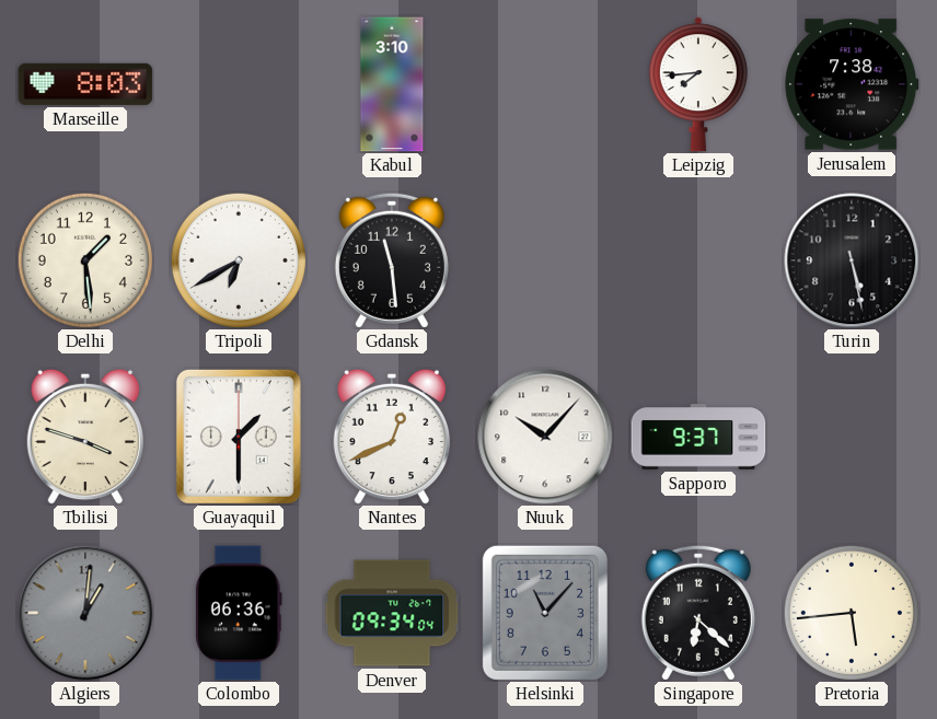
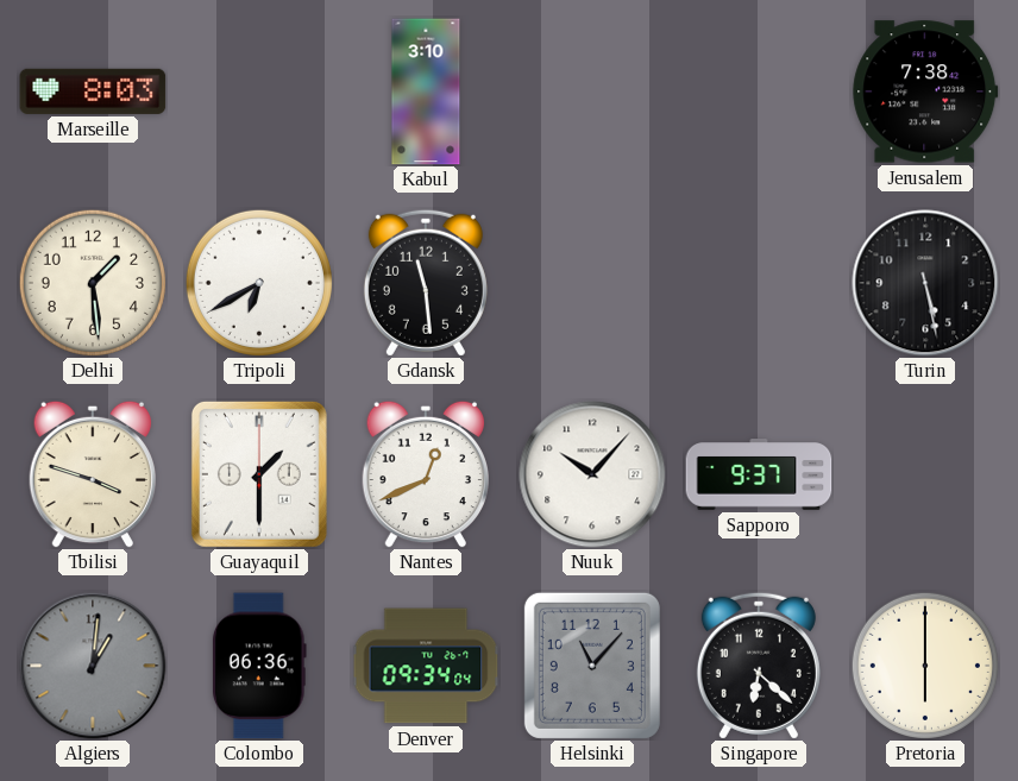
Leipzig: 7:44 -> none
Pretoria: 5:44 -> 6:00
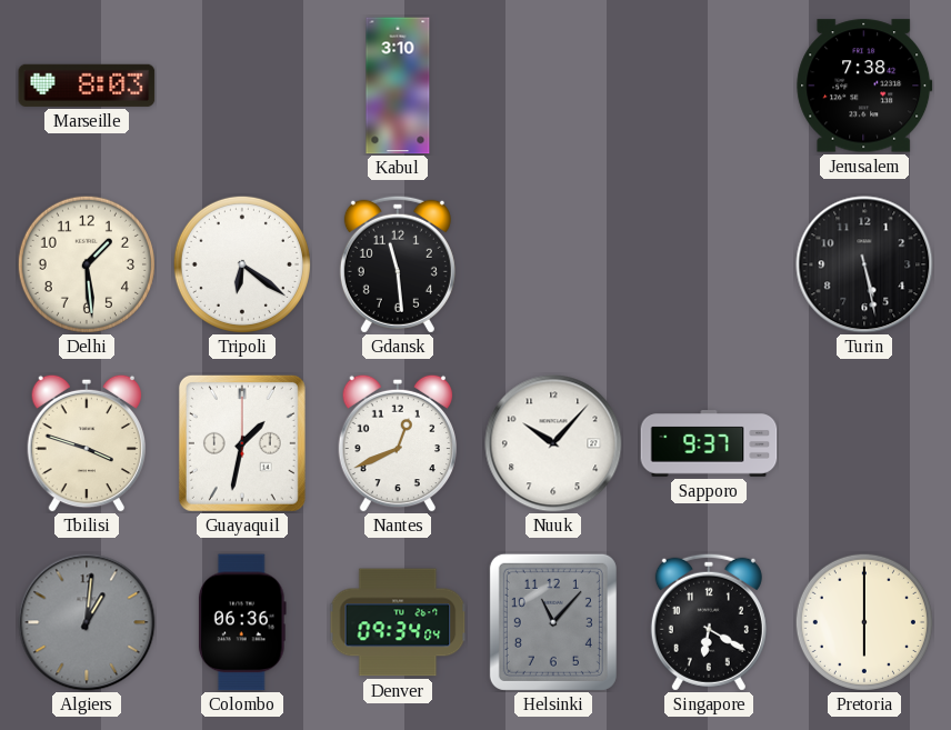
Tripoli: 6:40 -> 6:21
Guayaquil: 1:30 -> 1:32
Singapore: 6:22 -> 6:20
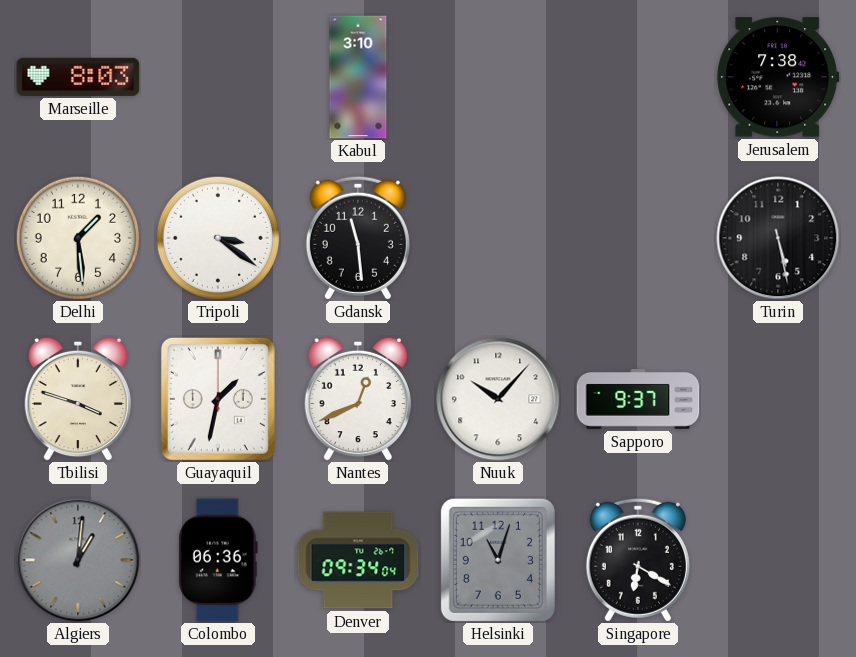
Tripoli: 6:21 -> 3:21
Helsinki: 11:07 -> 11:03
Pretoria: 6:00 -> none
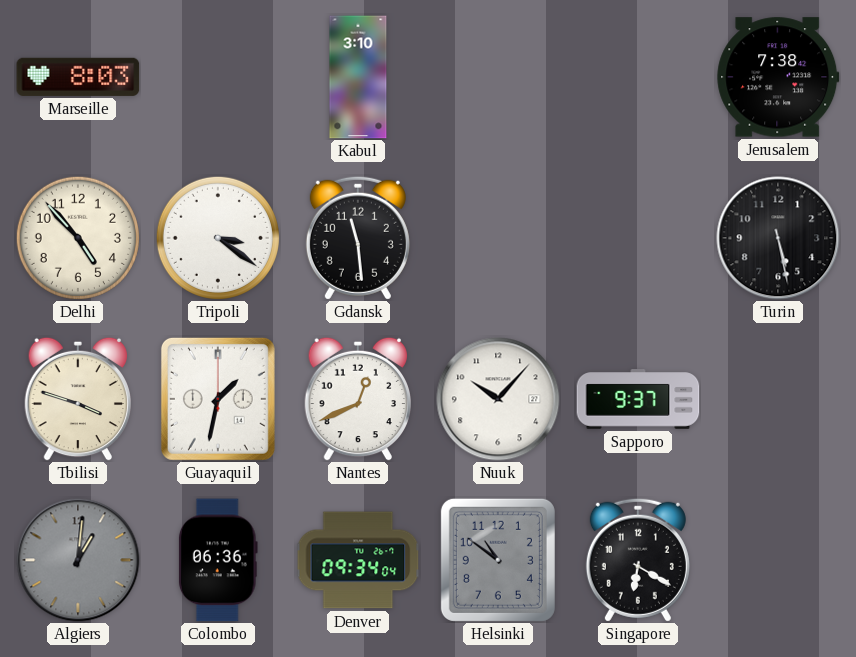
Delhi: 1:29 -> 4:53
Helsinki: 11:03 -> 10:51
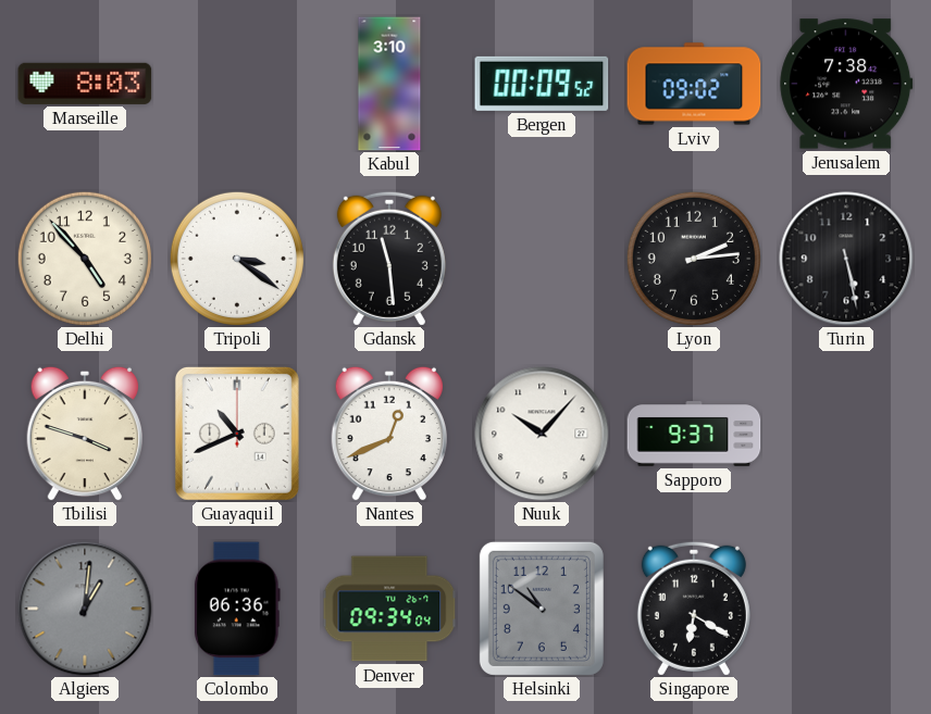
Bergen: none -> 00:09
Lviv: none -> 09:02
Lyon: none -> 2:14
Guayaquil: 1:32 -> 10:41
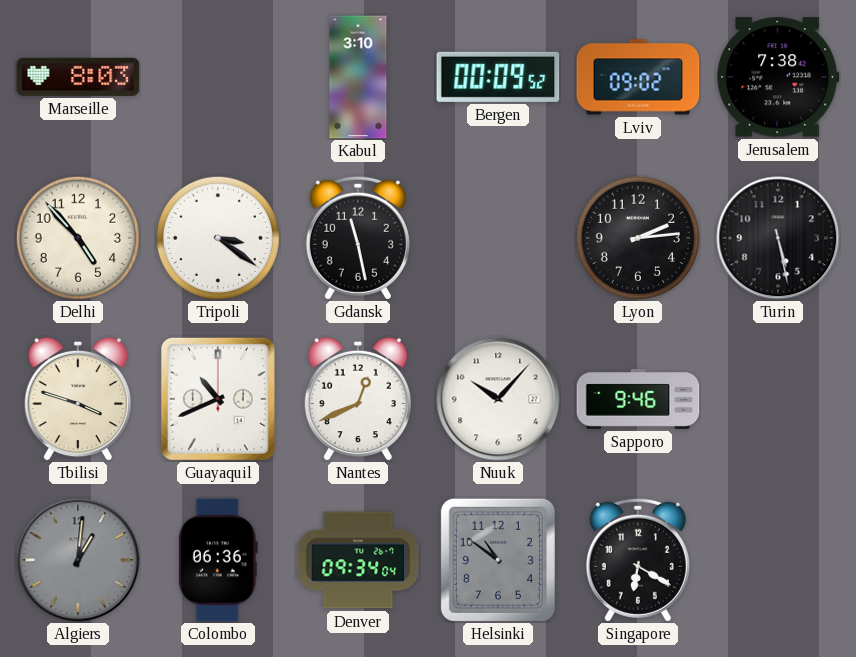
Gdansk: 11:29 -> 11:28
Sapporo: 9:37 -> 9:46
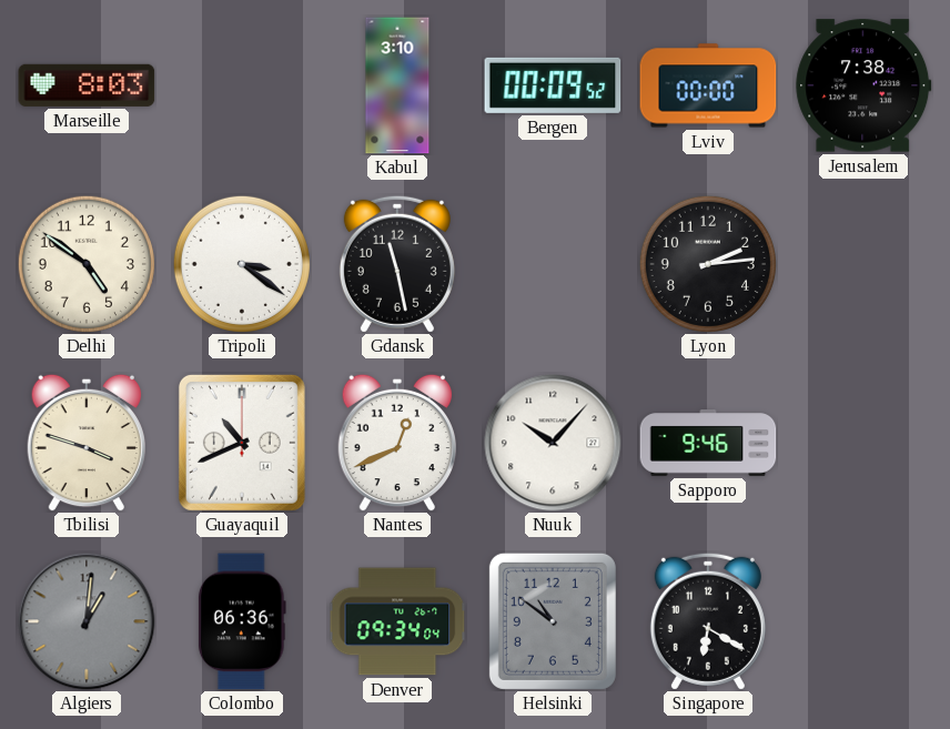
Lviv: 09:02 -> 00:00
Delhi: 4:53 -> 4:51
Turin: 5:28 -> none
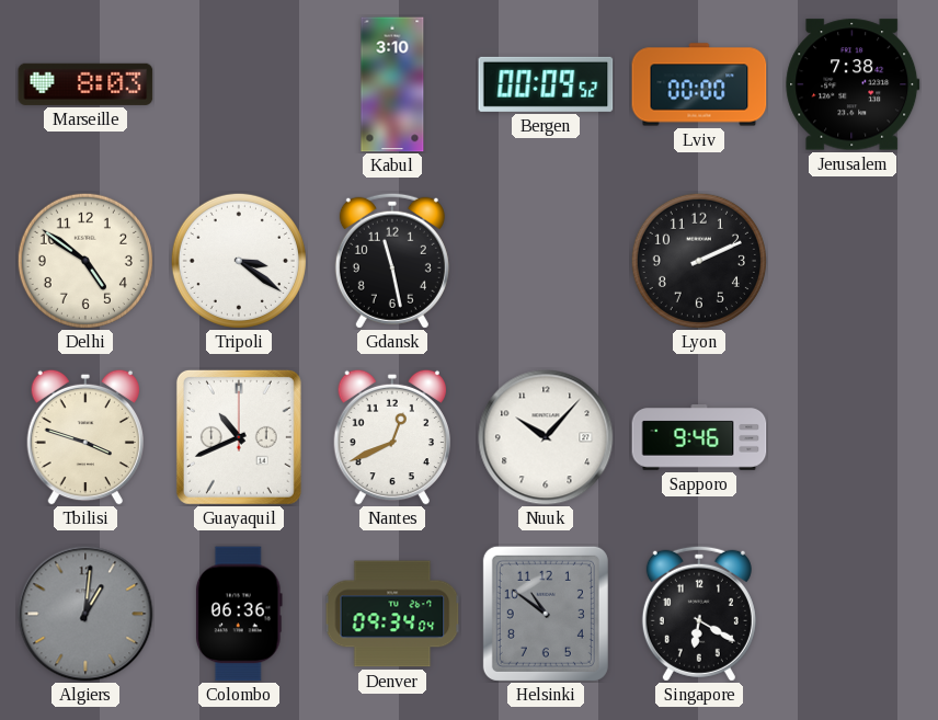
Lyon: 2:14 -> 2:11
